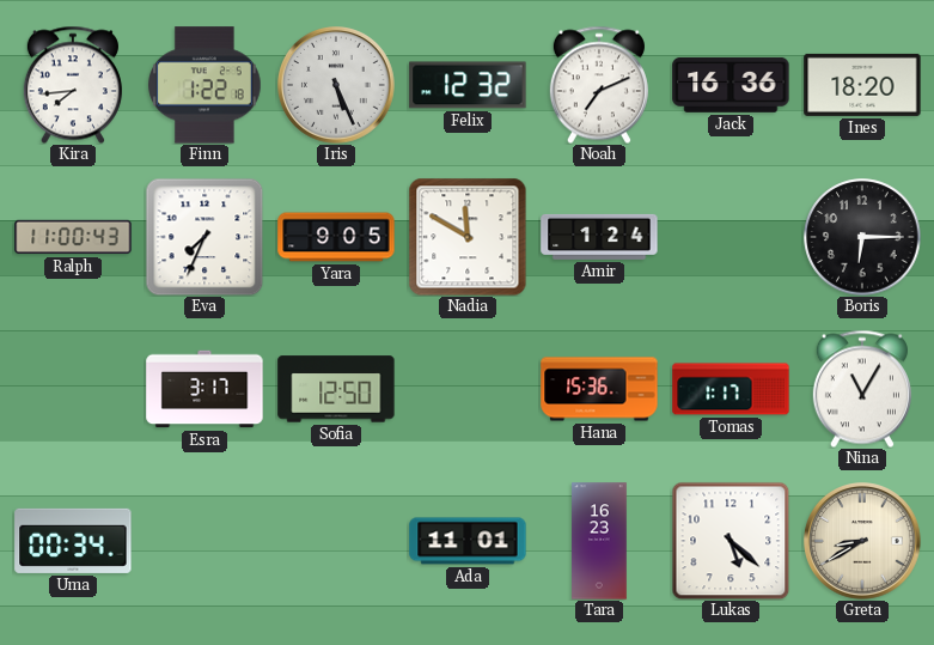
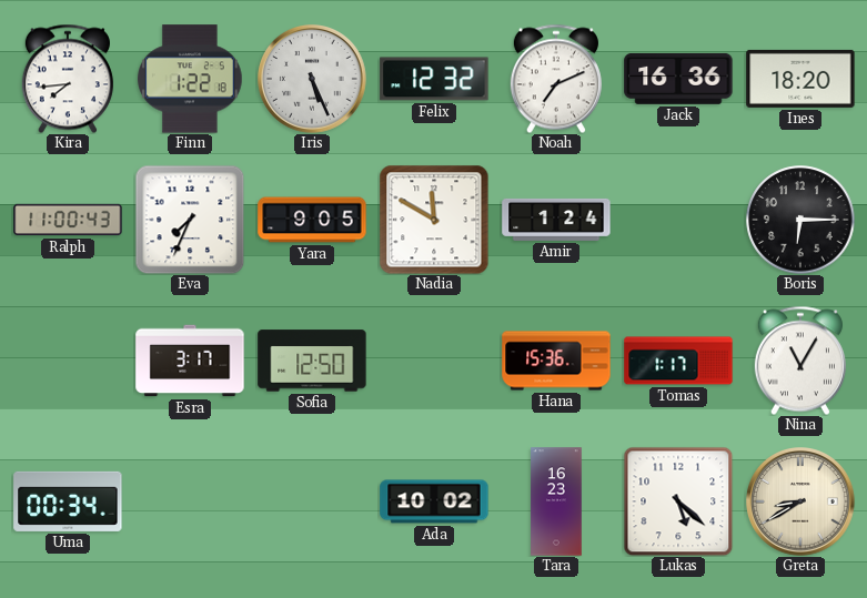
Ada: 11:01 -> 10:02
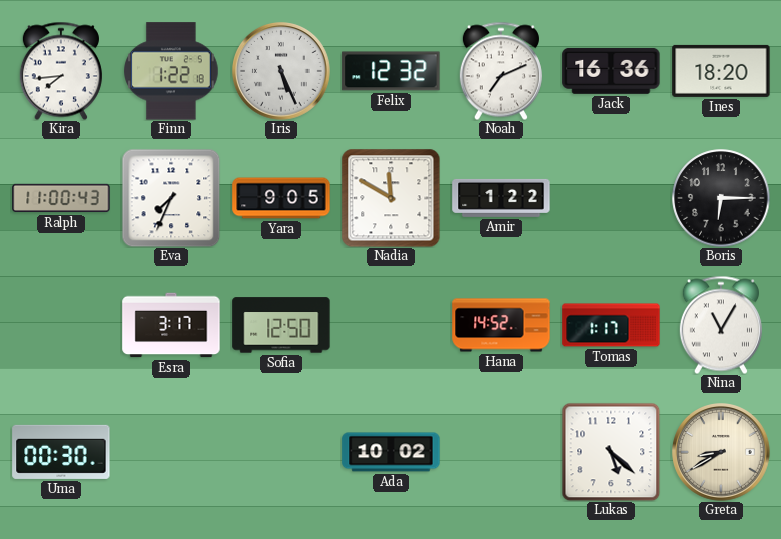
Amir: 1:24 -> 1:22
Hana: 15:36 -> 14:52
Uma: 00:34 -> 00:30
Tara: 16:23 -> none
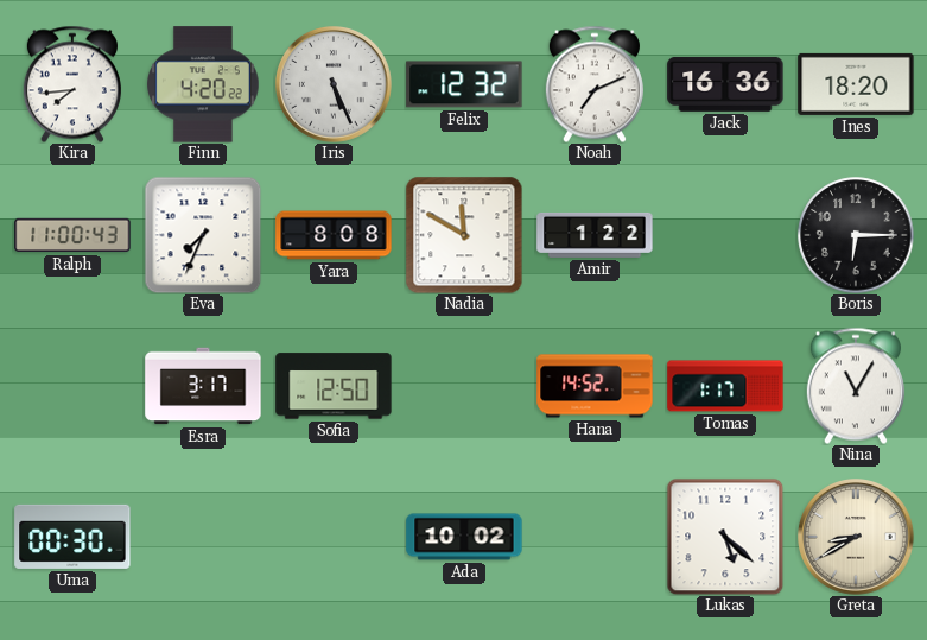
Finn: 1:22 -> 4:20
Yara: 9:05 -> 8:08
